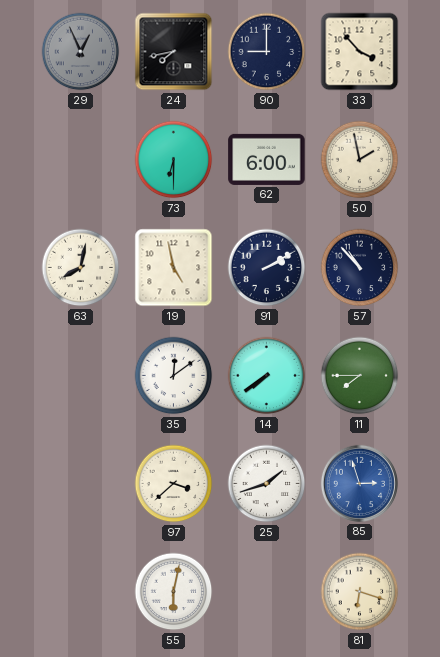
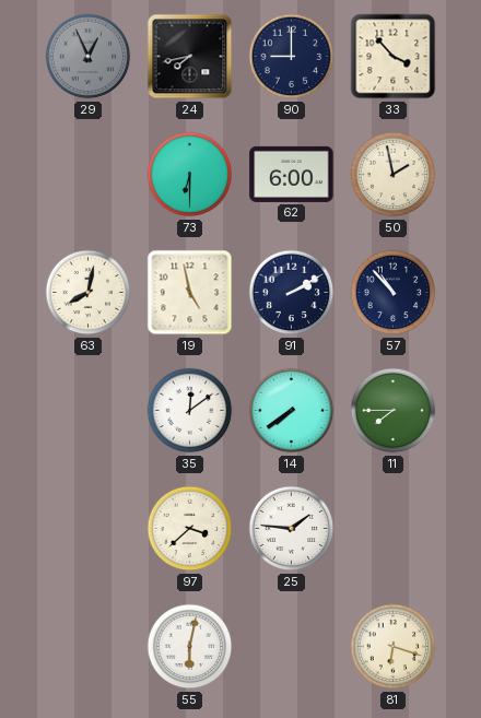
25: 1:42 -> 1:46
85: 2:57 -> none
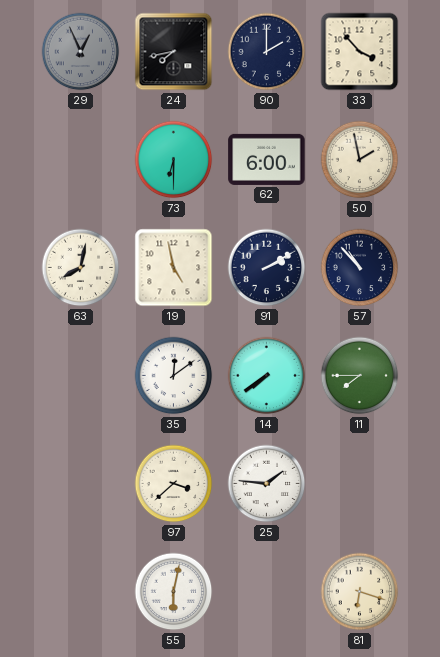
90: 9:00 -> 2:00
